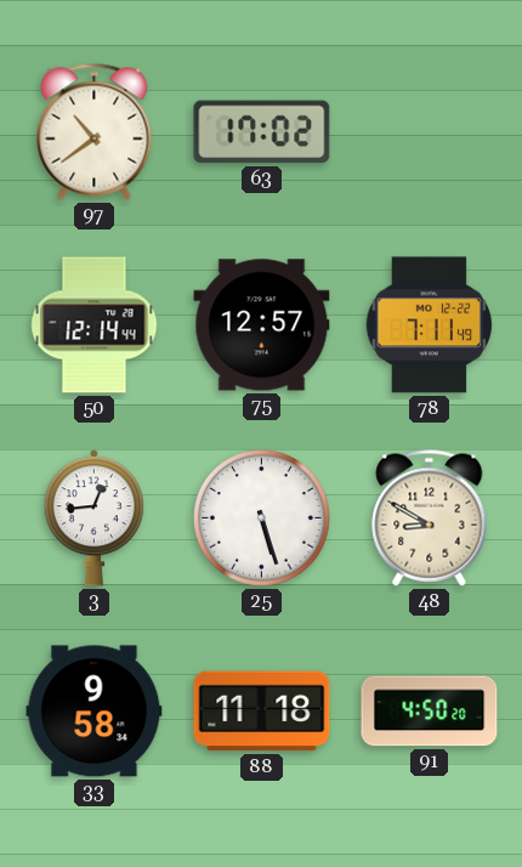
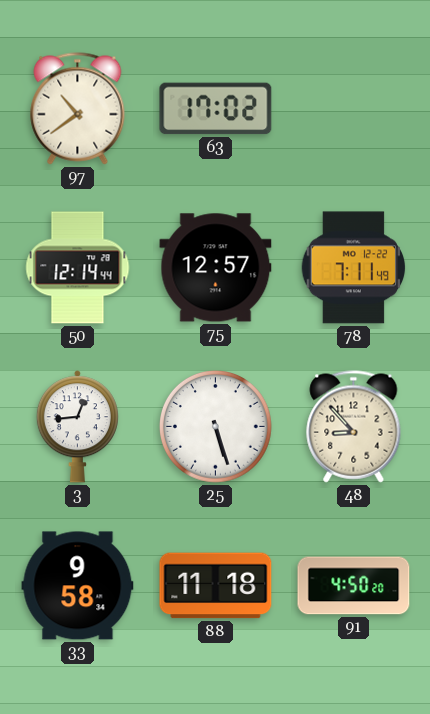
48: 8:50 -> 8:53
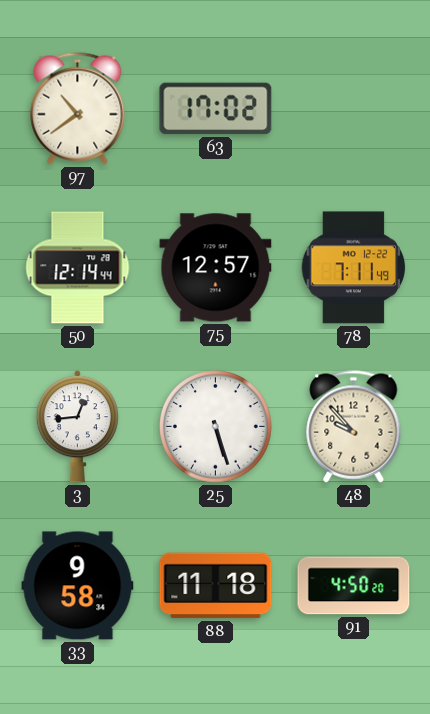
48: 8:53 -> 9:53
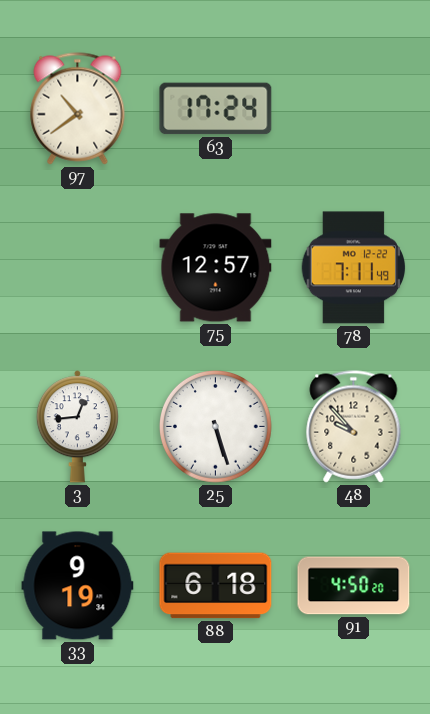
63: 17:02 -> 17:24
50: 12:14 -> none
33: 9:58 -> 9:19
88: 11:18 -> 6:18
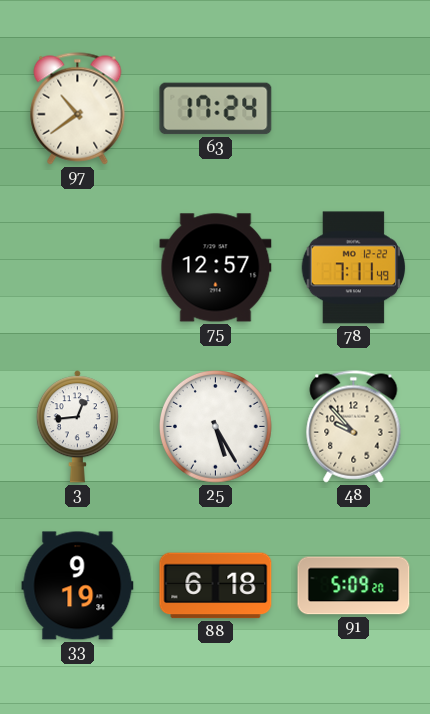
25: 5:27 -> 5:25
91: 4:50 -> 5:09
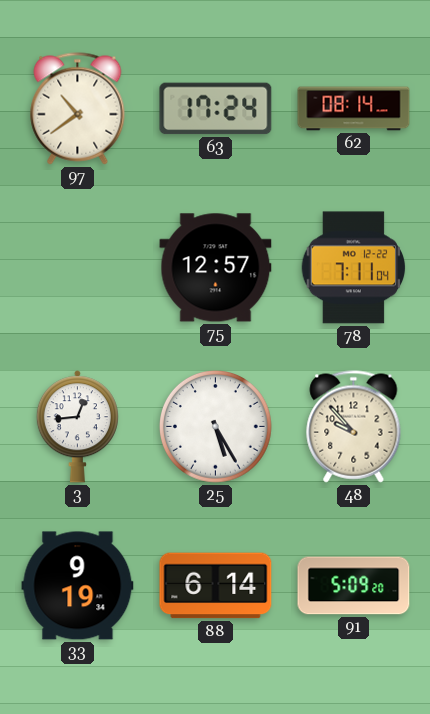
62: none -> 08:14
78: 7:11:49 -> 7:11:04
88: 6:18 -> 6:14
